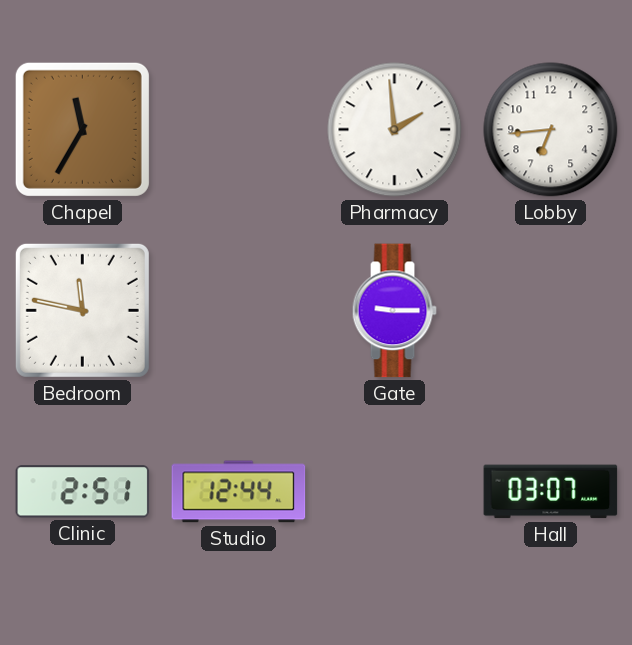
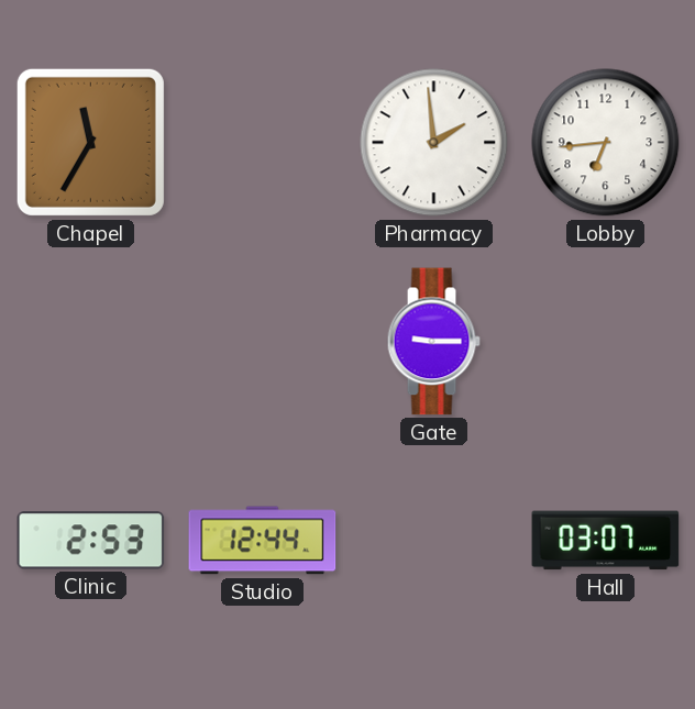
Bedroom: 11:47 -> none
Clinic: 2:51 -> 2:53
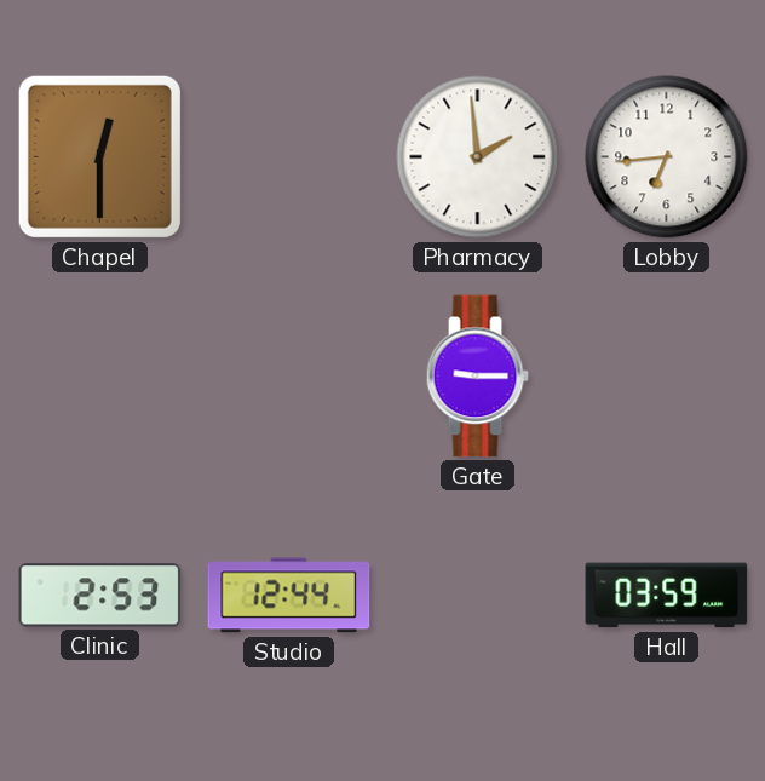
Chapel: 11:35 -> 12:30
Hall: 03:07 -> 03:59
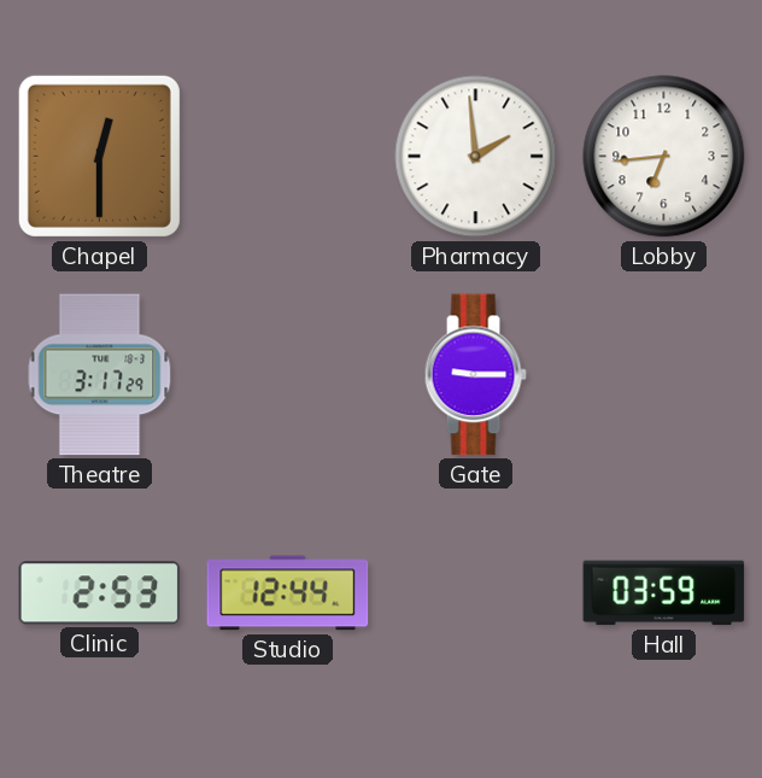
Theatre: none -> 3:17
